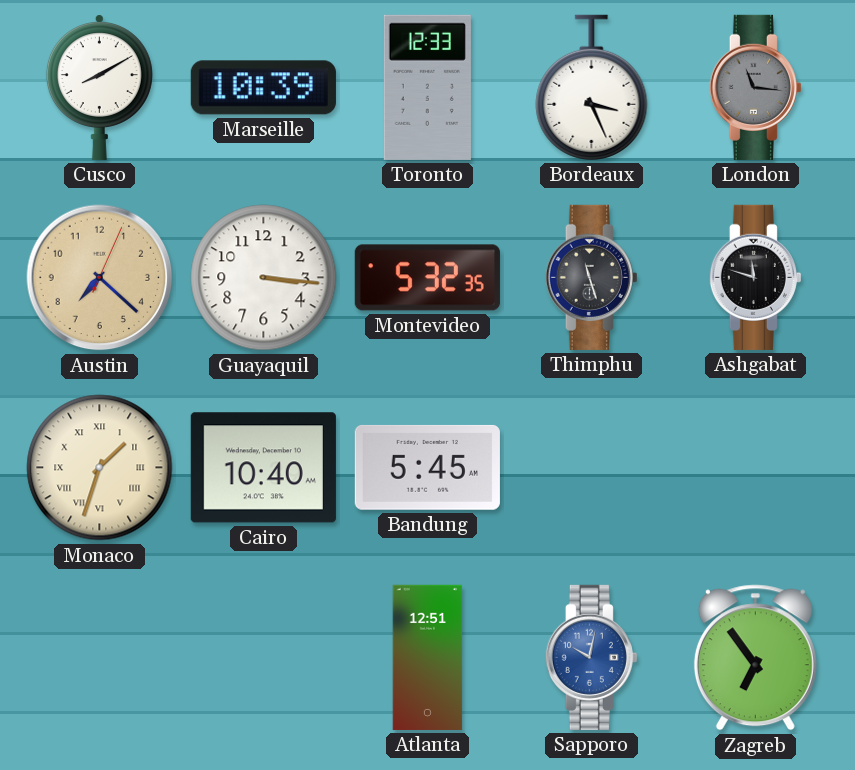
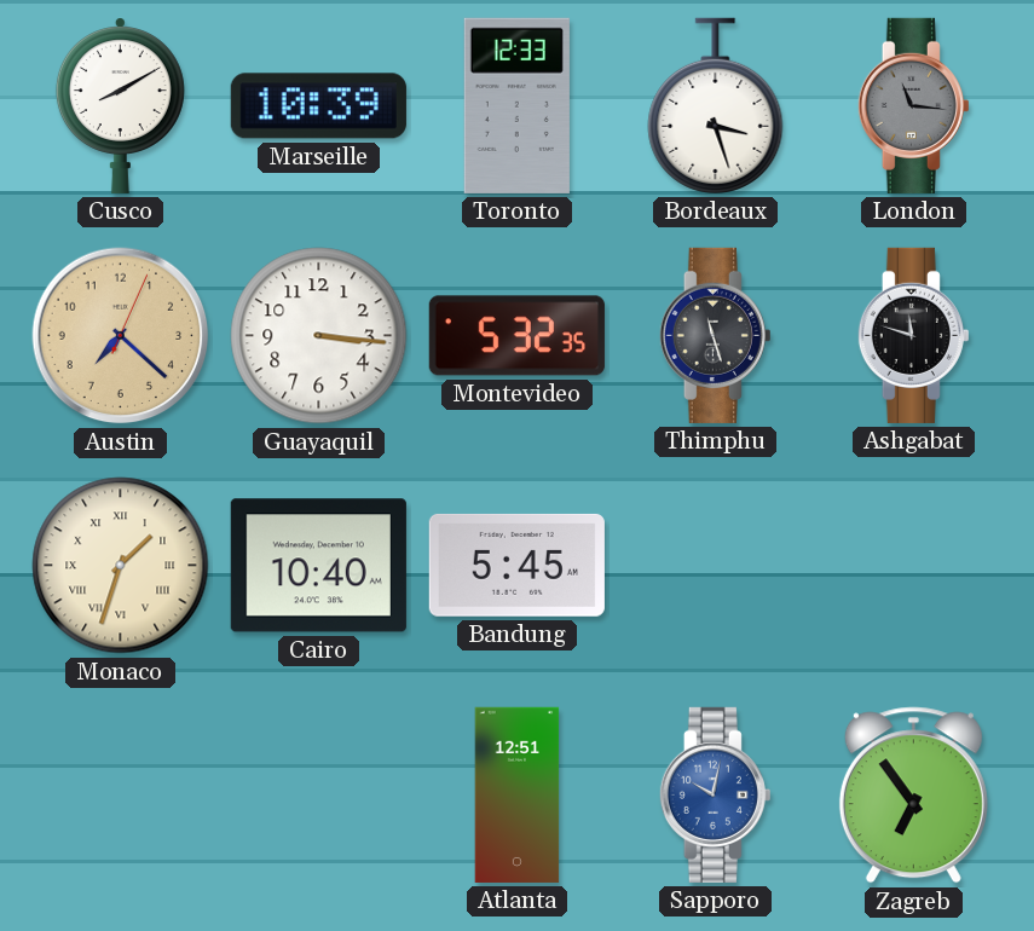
Bordeaux: 3:26 -> 3:27
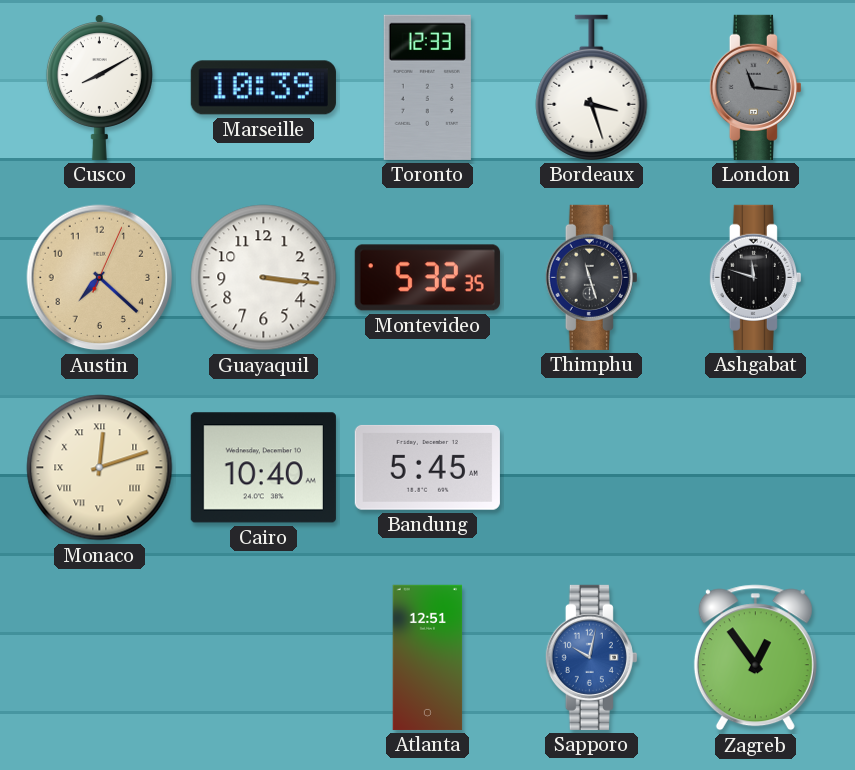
Monaco: 1:33 -> 12:12
Zagreb: 6:54 -> 12:54
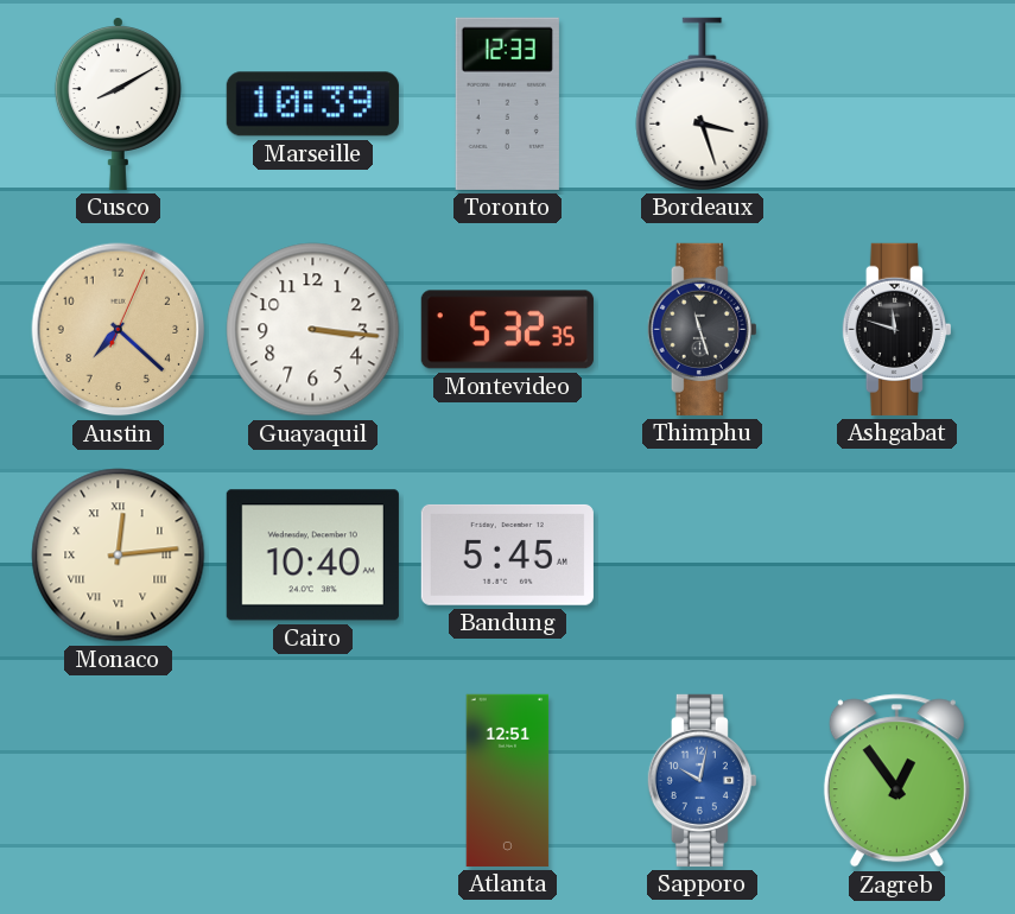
London: 11:16 -> none
Monaco: 12:12 -> 12:14
